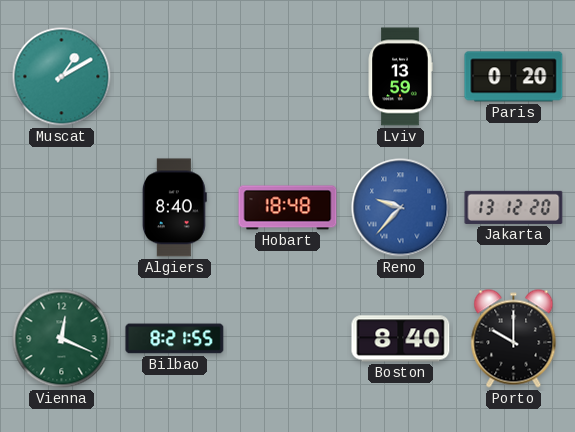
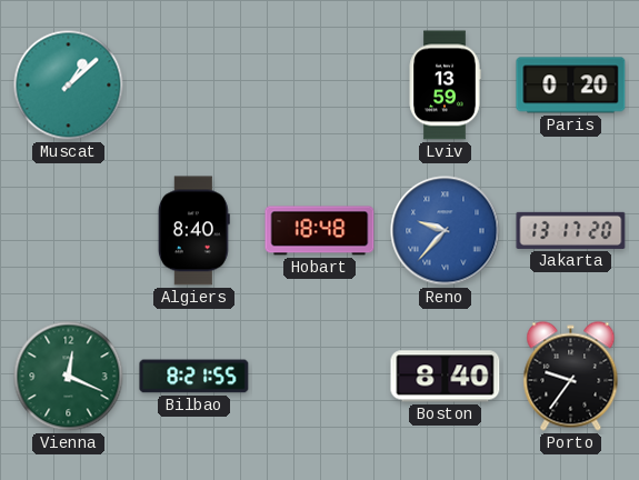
Muscat: 1:10 -> 1:08
Jakarta: 13:12 -> 13:17
Porto: 10:00 -> 9:36
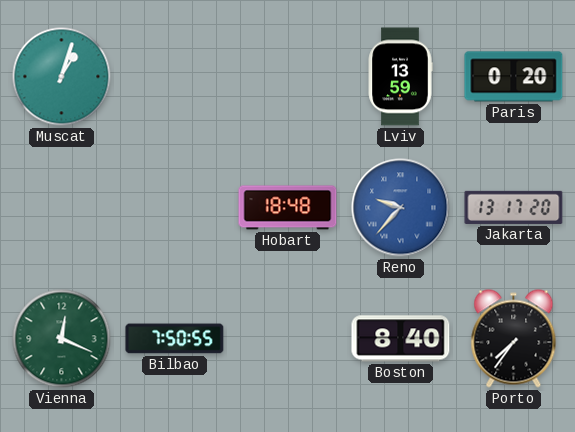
Muscat: 1:08 -> 1:03
Algiers: 8:40 -> none
Bilbao: 8:21 -> 7:50
Porto: 9:36 -> 7:36
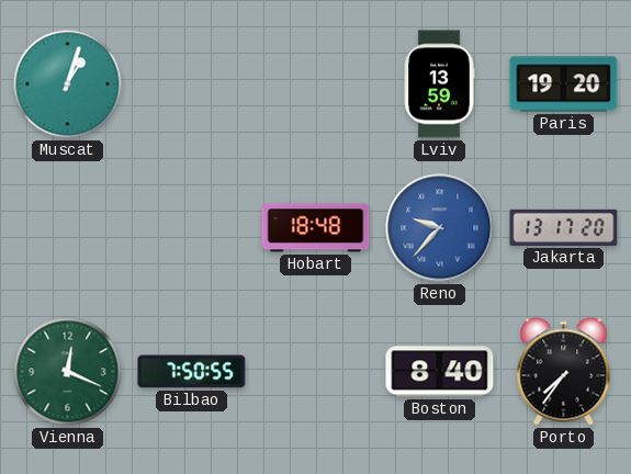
Paris: 0:20 -> 19:20
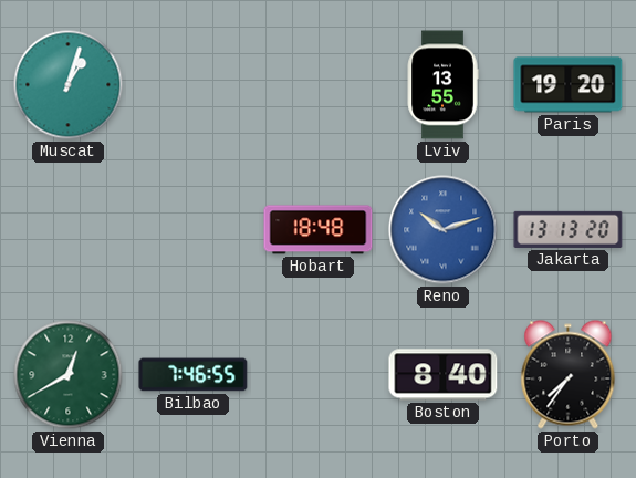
Lviv: 13:59 -> 13:55
Reno: 9:37 -> 10:12
Jakarta: 13:17 -> 13:13
Vienna: 12:19 -> 12:40
Bilbao: 7:50 -> 7:46
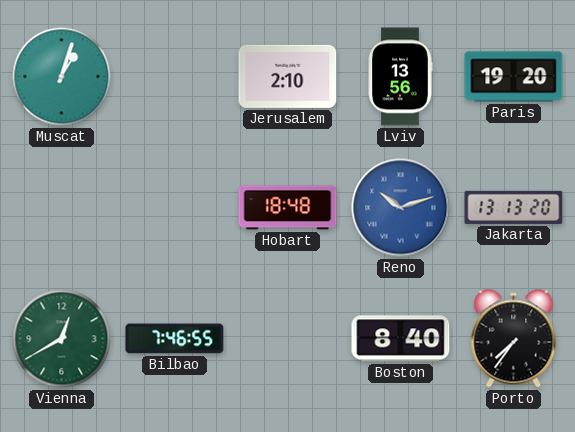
Jerusalem: none -> 2:10
Lviv: 13:55 -> 13:56
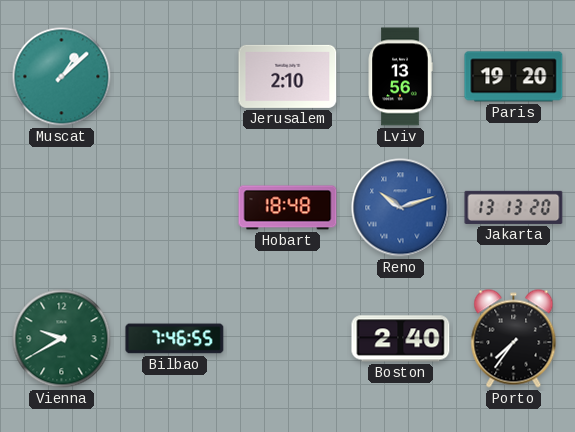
Muscat: 1:03 -> 1:08
Vienna: 12:40 -> 9:40
Boston: 8:40 -> 2:40
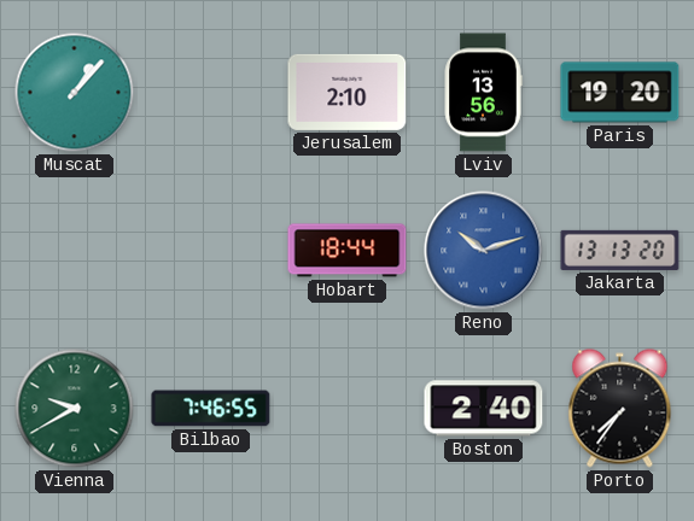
Muscat: 1:08 -> 1:07
Hobart: 18:48 -> 18:44
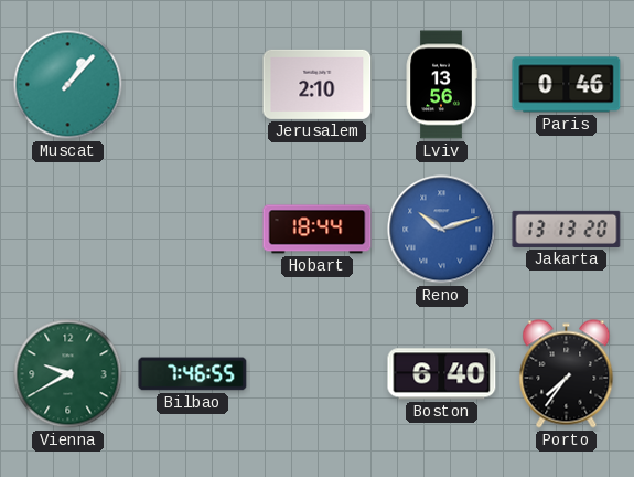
Paris: 19:20 -> 0:46
Boston: 2:40 -> 6:40
